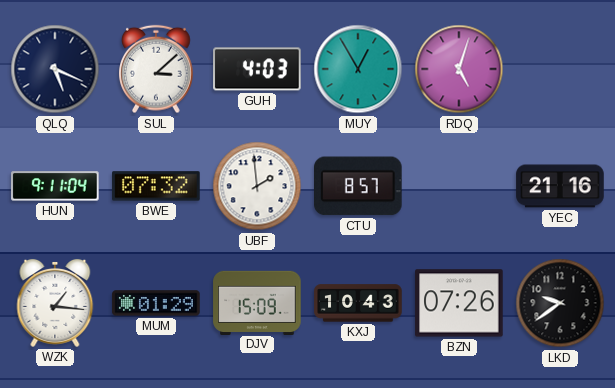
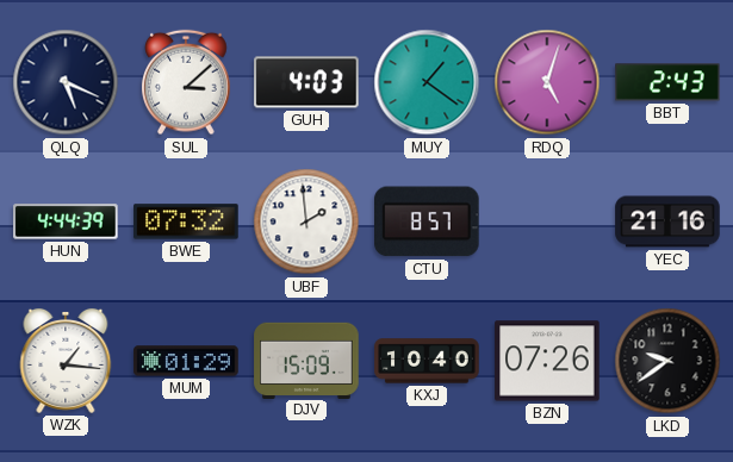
MUY: 12:55 -> 1:21
BBT: none -> 2:43
HUN: 9:11 -> 4:44
KXJ: 10:43 -> 10:40
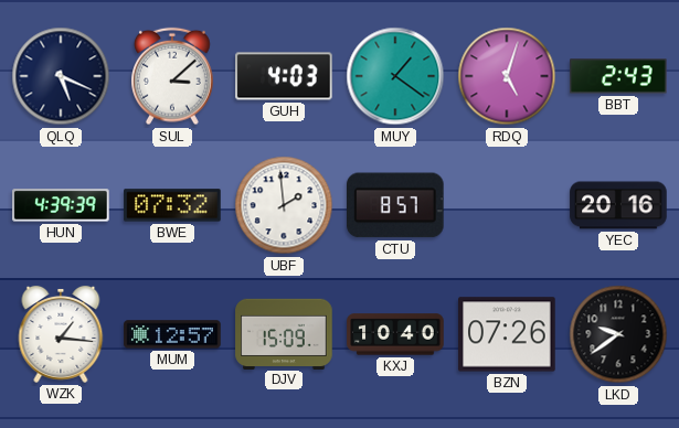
HUN: 4:44 -> 4:39
YEC: 21:16 -> 20:16
MUM: 01:29 -> 12:57
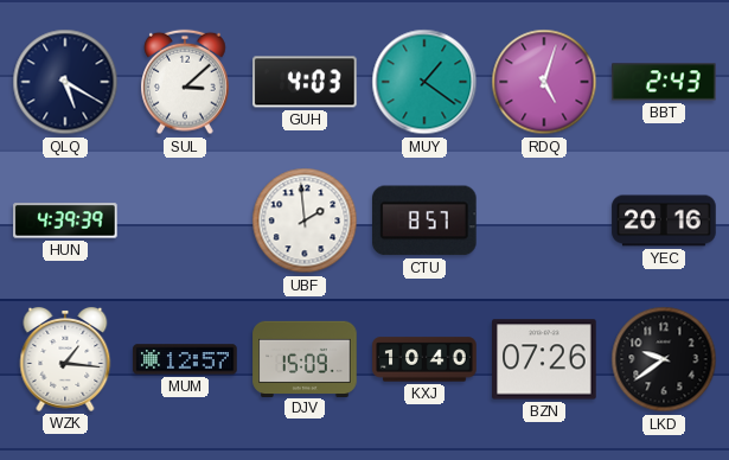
QLQ: 5:19 -> 5:20
BWE: 07:32 -> none
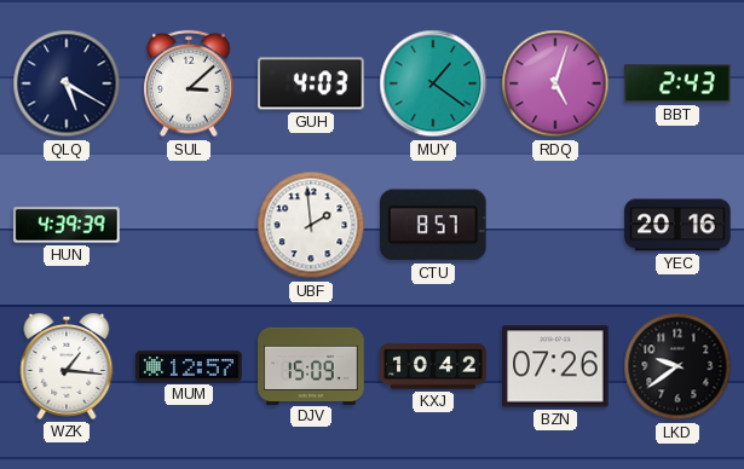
KXJ: 10:40 -> 10:42
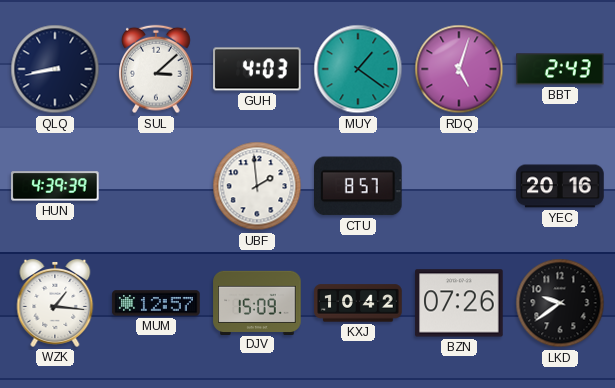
QLQ: 5:20 -> 8:43
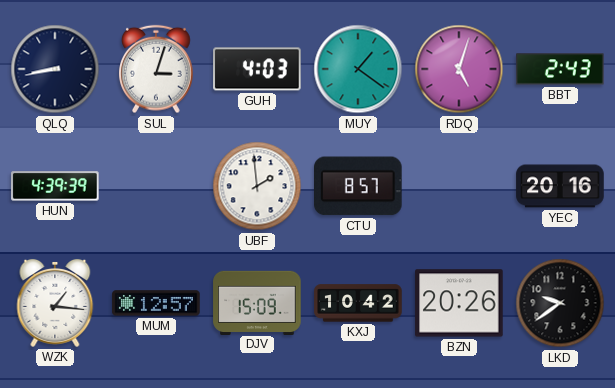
SUL: 3:08 -> 3:03
BZN: 07:26 -> 20:26
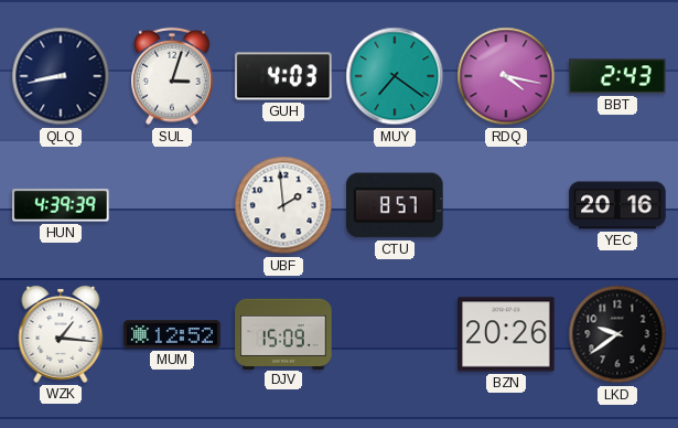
MUY: 1:21 -> 7:21
RDQ: 5:03 -> 4:17
MUM: 12:57 -> 12:52
KXJ: 10:42 -> none
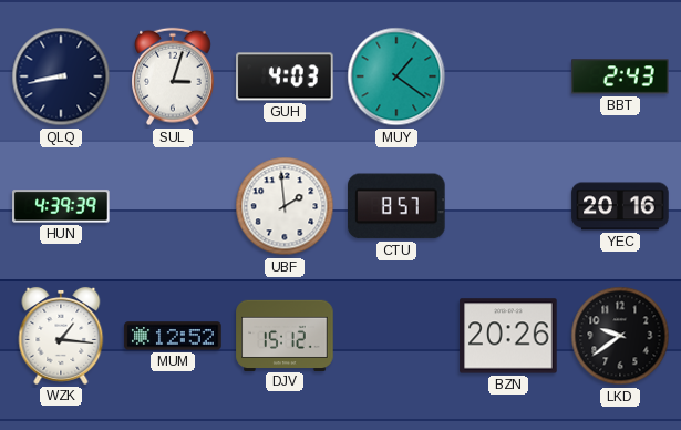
MUY: 7:21 -> 1:21
RDQ: 4:17 -> none
DJV: 15:09 -> 15:12
